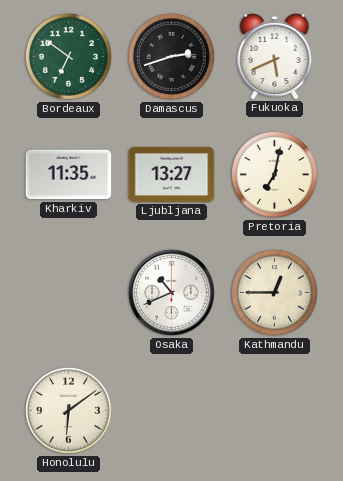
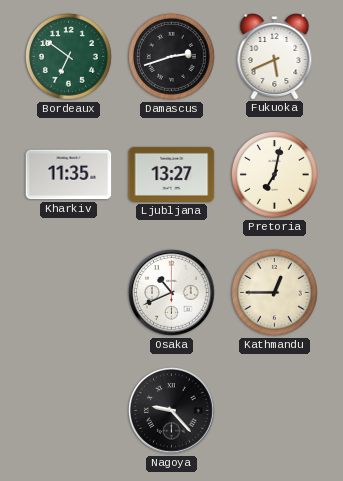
Honolulu: 6:09 -> none
Nagoya: none -> 9:23
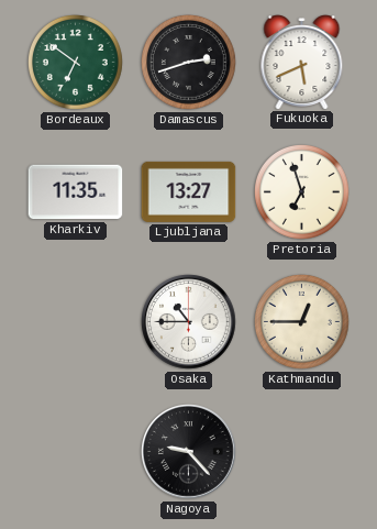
Pretoria: 7:02 -> 6:57
Osaka: 10:41 -> 10:45
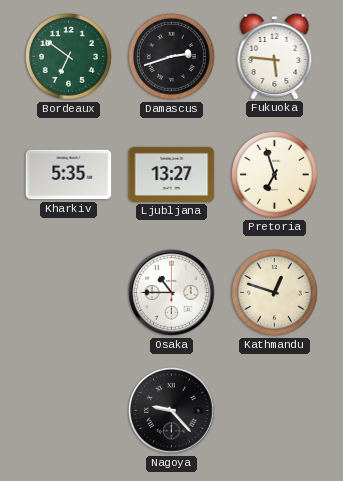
Fukuoka: 5:41 -> 5:46
Kharkiv: 11:35 -> 5:35
Kathmandu: 12:45 -> 12:48
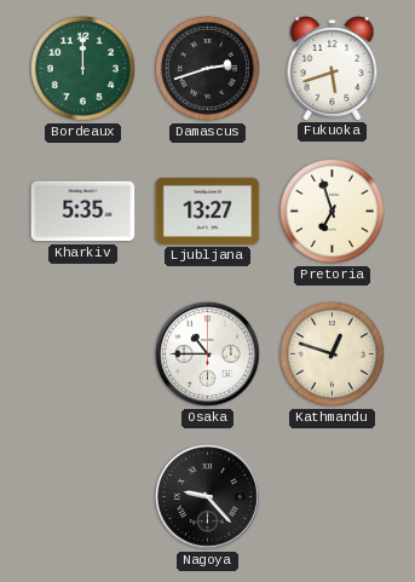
Bordeaux: 6:51 -> 12:00
Fukuoka: 5:46 -> 5:42
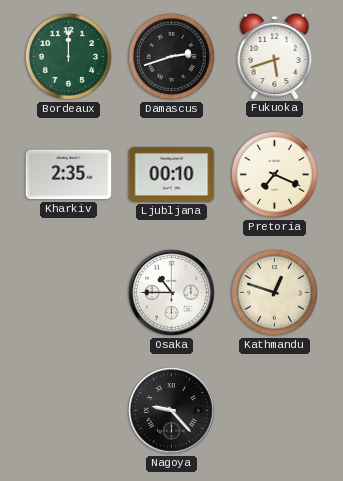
Kharkiv: 5:35 -> 2:35
Ljubljana: 13:27 -> 00:10
Pretoria: 6:57 -> 7:19
